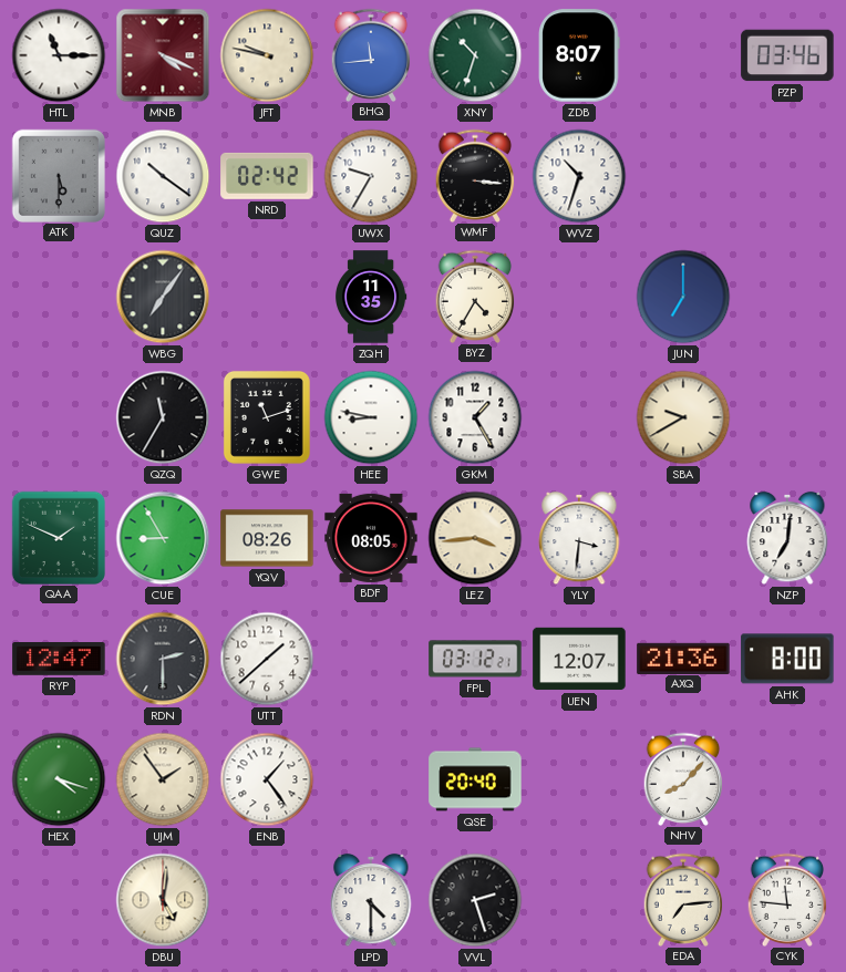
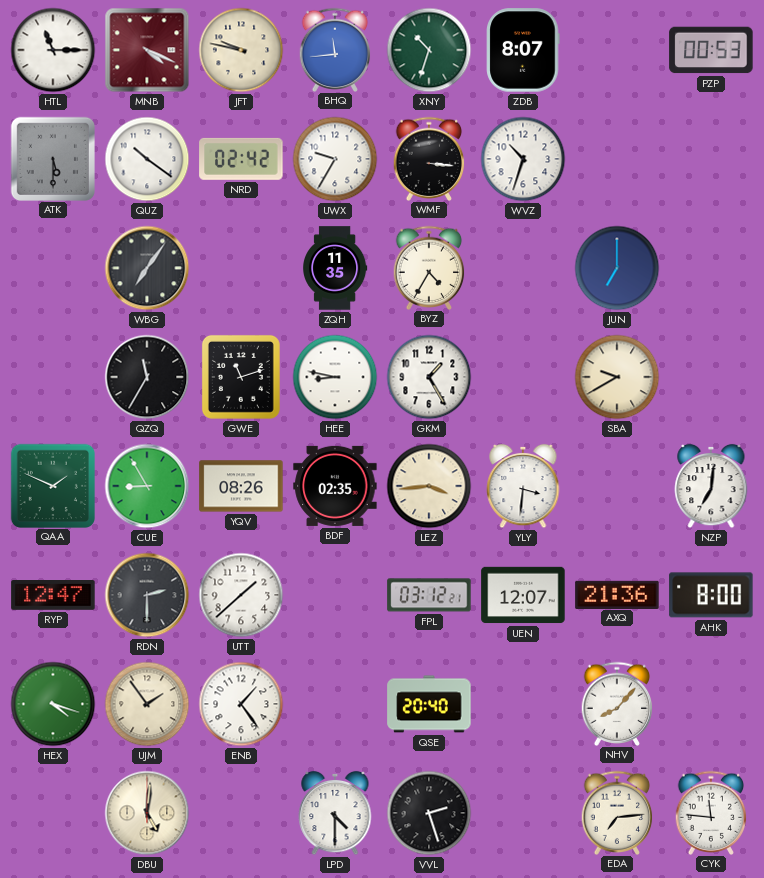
PZP: 03:46 -> 00:53
BDF: 08:05 -> 02:35
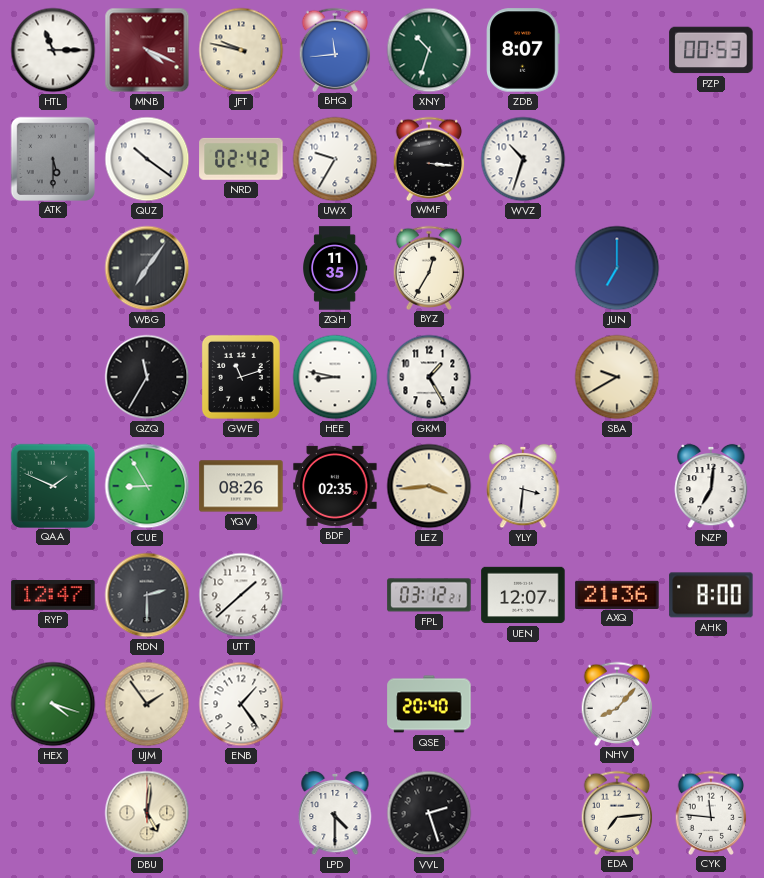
BYZ: 4:35 -> 12:35
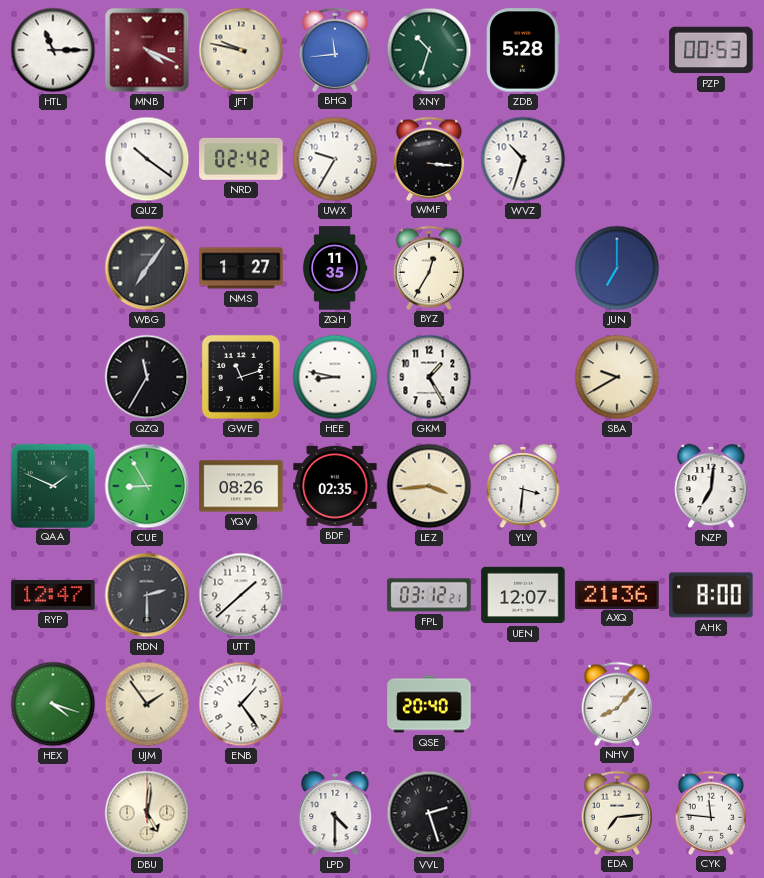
ZDB: 8:07 -> 5:28
ATK: 5:30 -> none
NMS: none -> 1:27
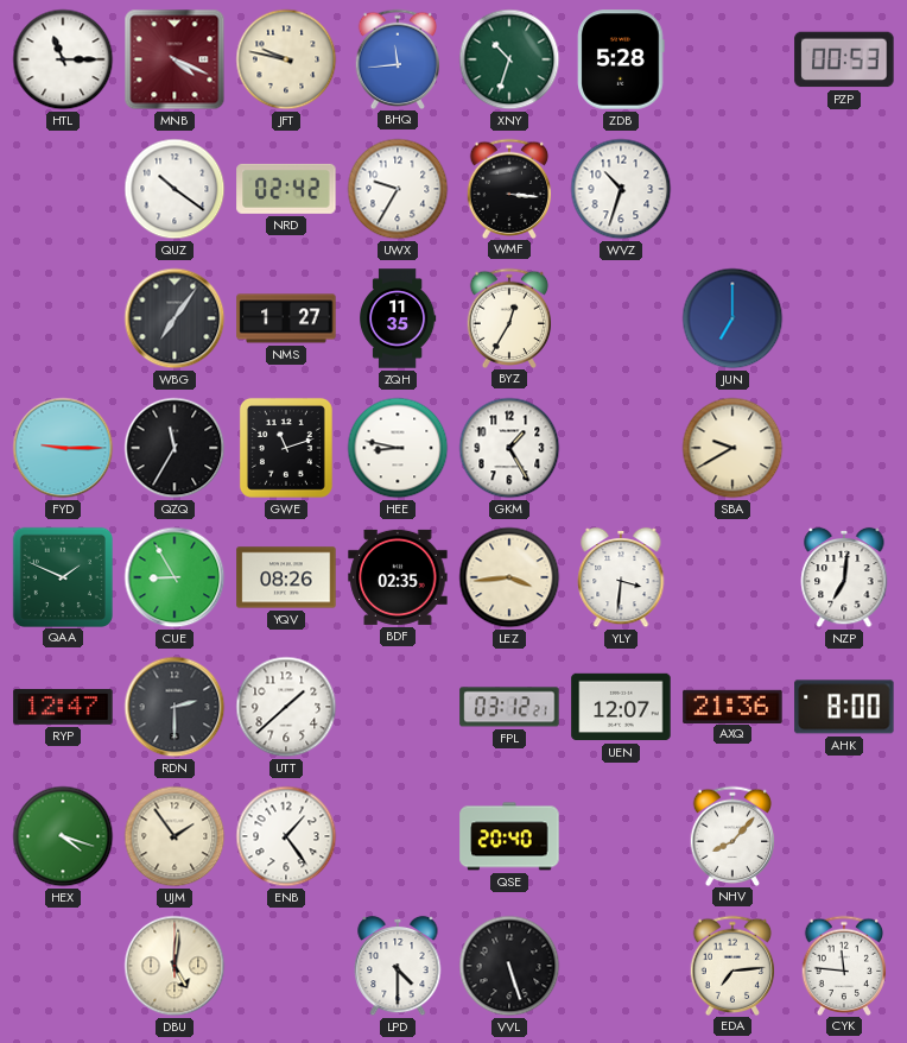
FYD: none -> 9:15
VVL: 2:27 -> 5:27
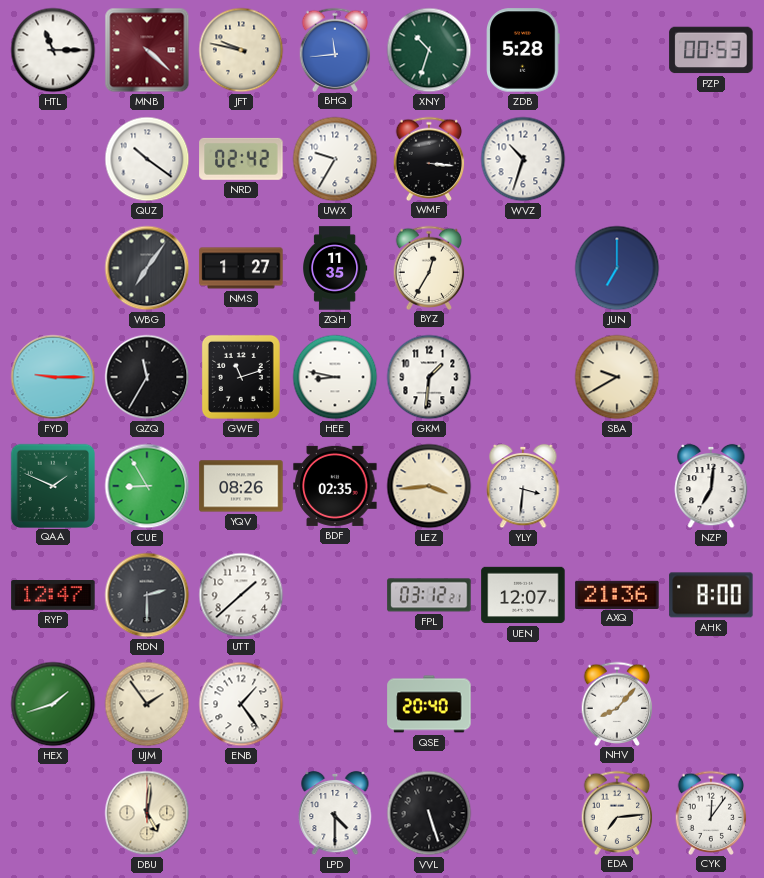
MNB: 4:19 -> 4:22
GKM: 1:25 -> 1:31
HEX: 4:18 -> 1:42
CYK: 11:46 -> 12:06
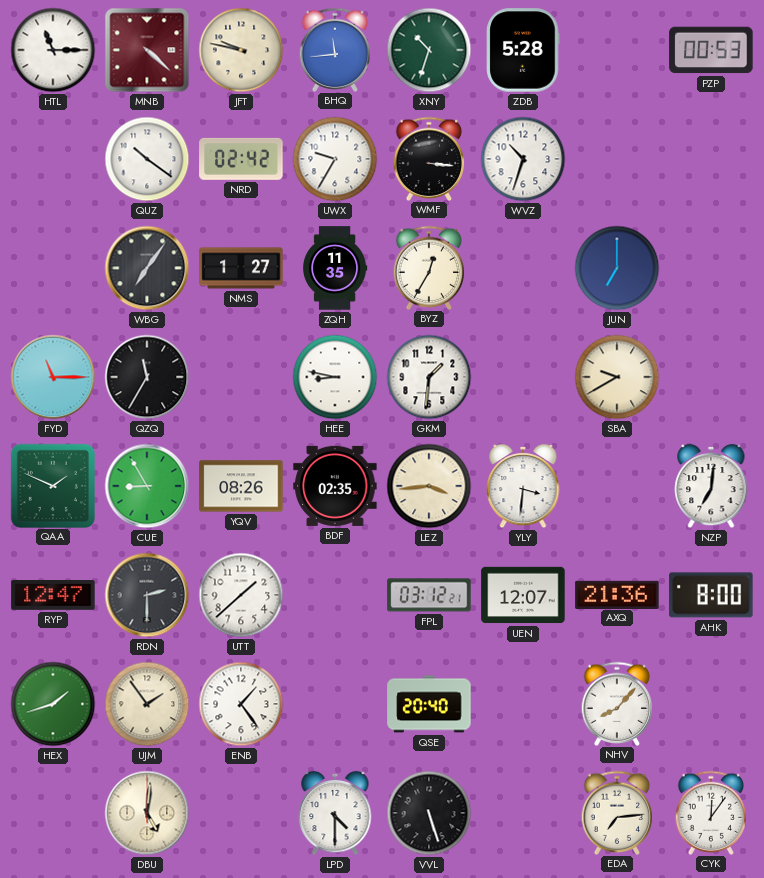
FYD: 9:15 -> 11:15
GWE: 11:12 -> none
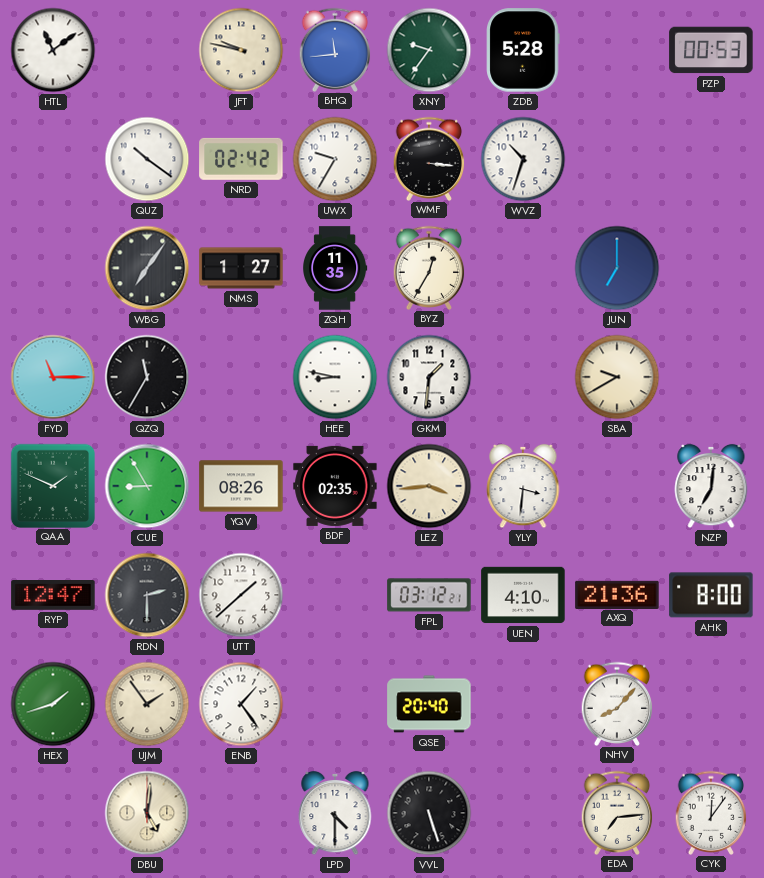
HTL: 11:15 -> 11:09
MNB: 4:22 -> none
XNY: 10:33 -> 9:36
UEN: 12:07 -> 4:10
